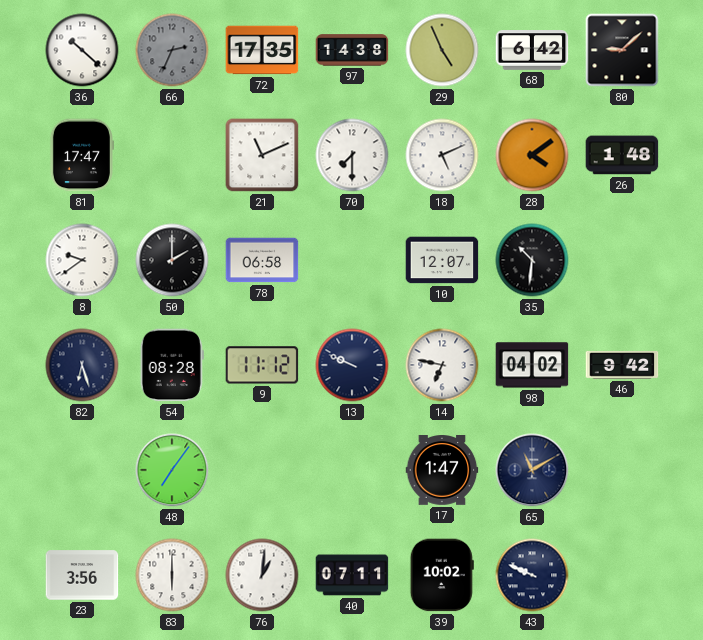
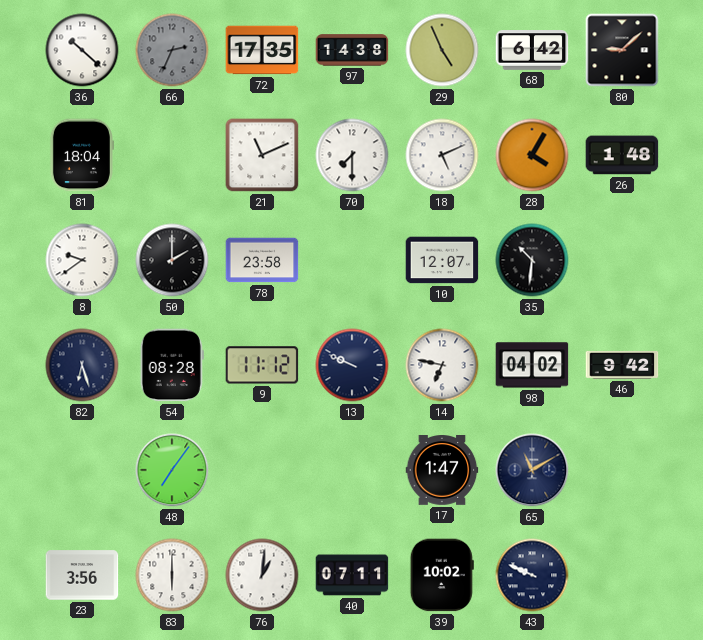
81: 17:47 -> 18:04
28: 4:09 -> 4:05
78: 06:58 -> 23:58
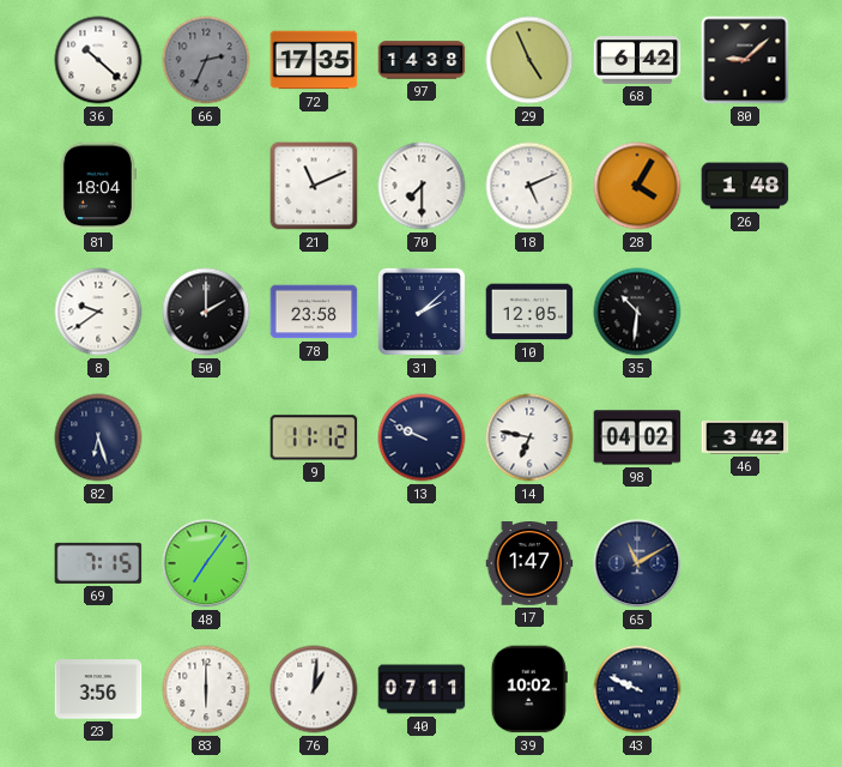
31: none -> 2:08
10: 12:07 -> 12:05
54: 08:28 -> none
46: 9:42 -> 3:42
69: none -> 7:15
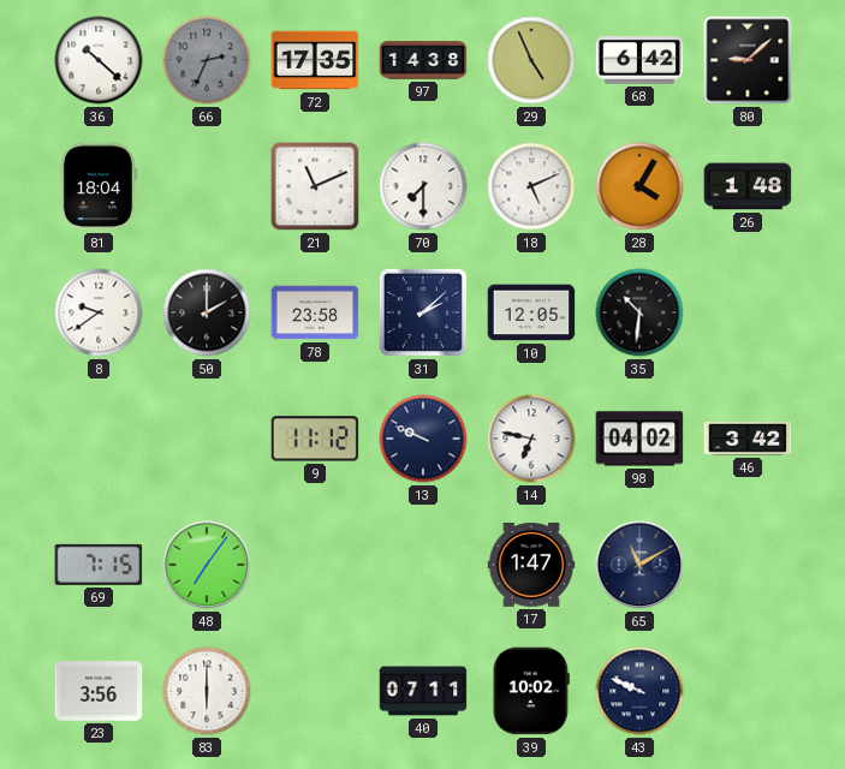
82: 6:27 -> none
76: 1:01 -> none
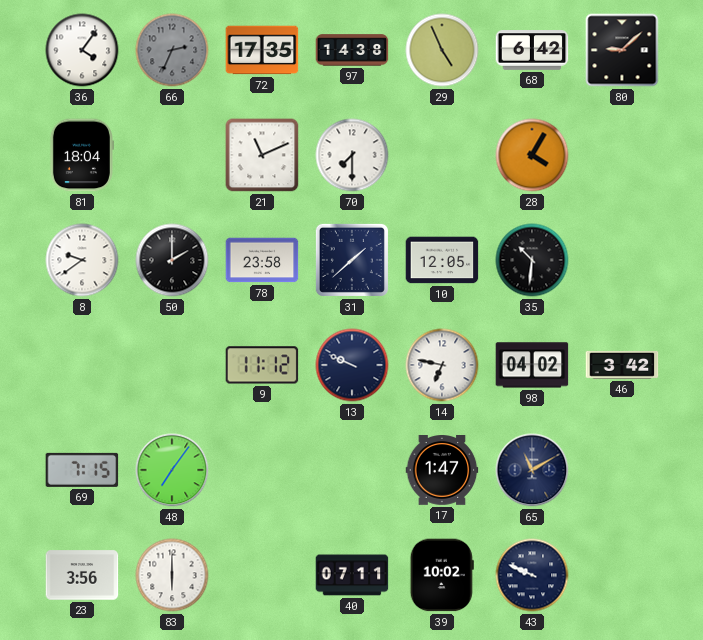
36: 10:22 -> 4:06
18: 5:11 -> none
26: 1:48 -> none
31: 2:08 -> 1:38
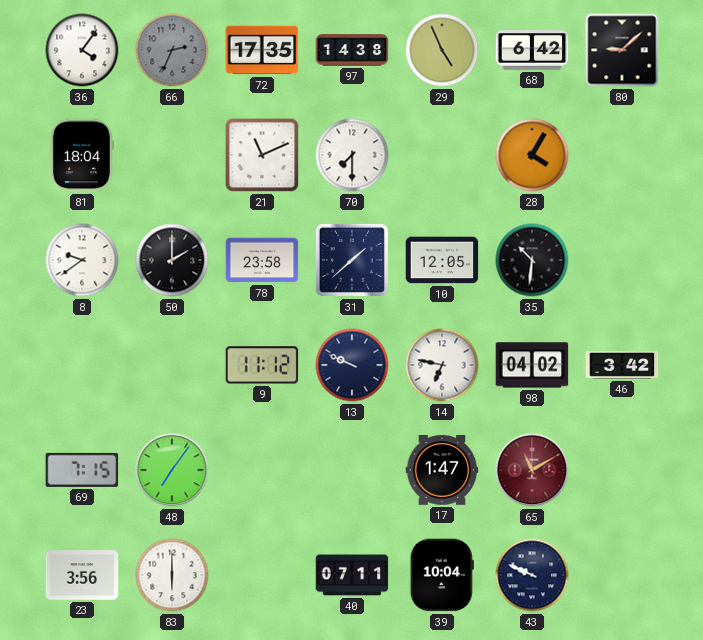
65 dial: navy -> burgundy
39: 10:02 -> 10:04
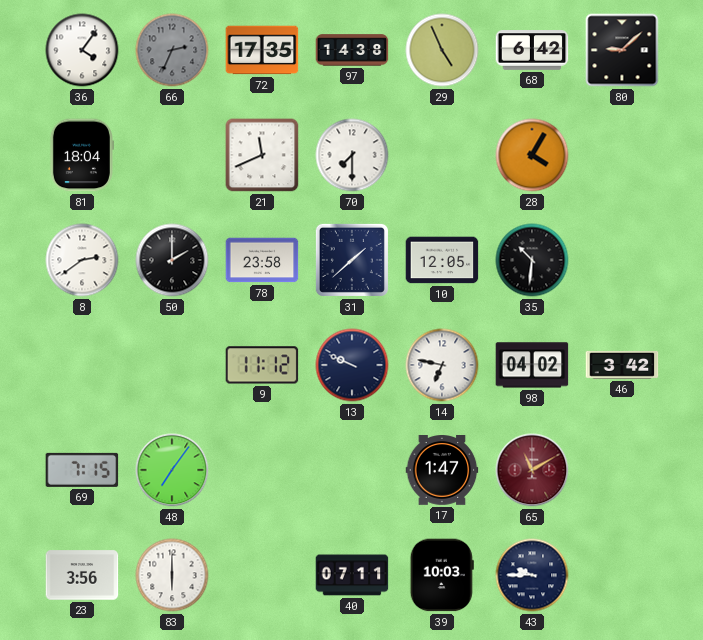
21: 11:11 -> 11:41
8: 9:39 -> 2:39
39: 10:04 -> 10:03
43: 9:49 -> 9:45
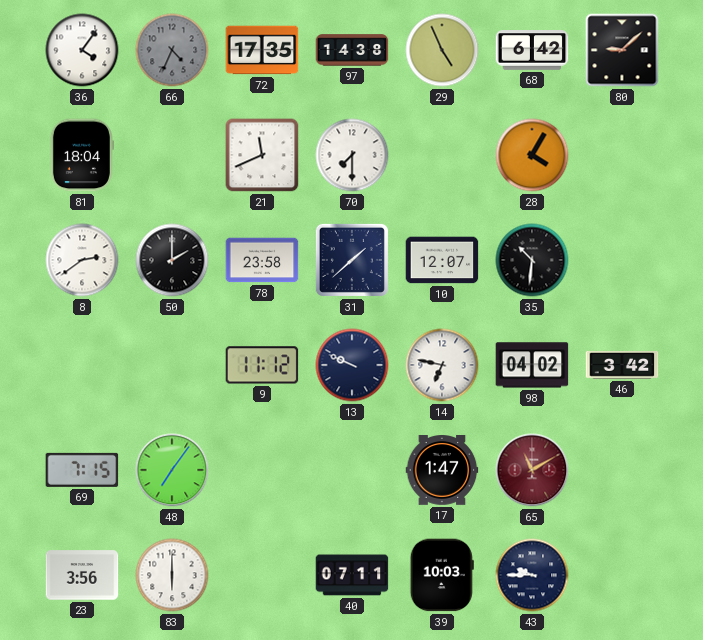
66: 2:34 -> 4:34
10: 12:05 -> 12:07
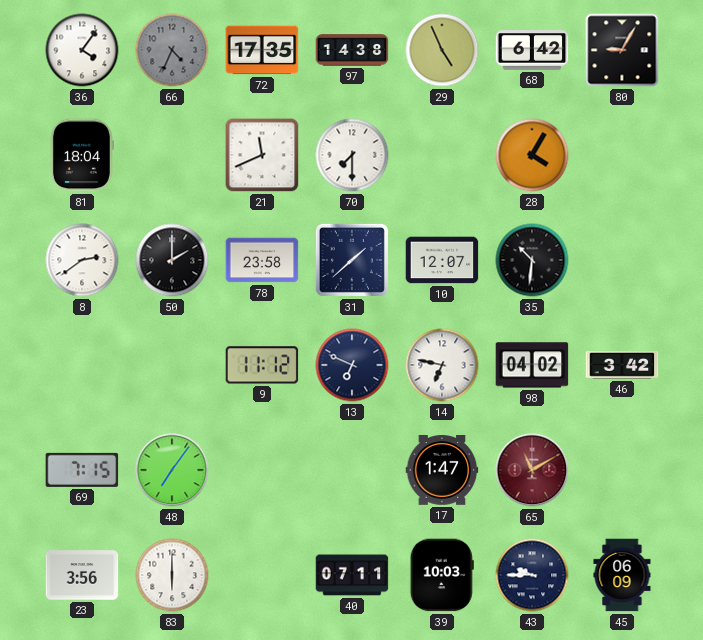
80: 9:08 -> 9:05
13: 9:49 -> 6:49
45: none -> 06:09
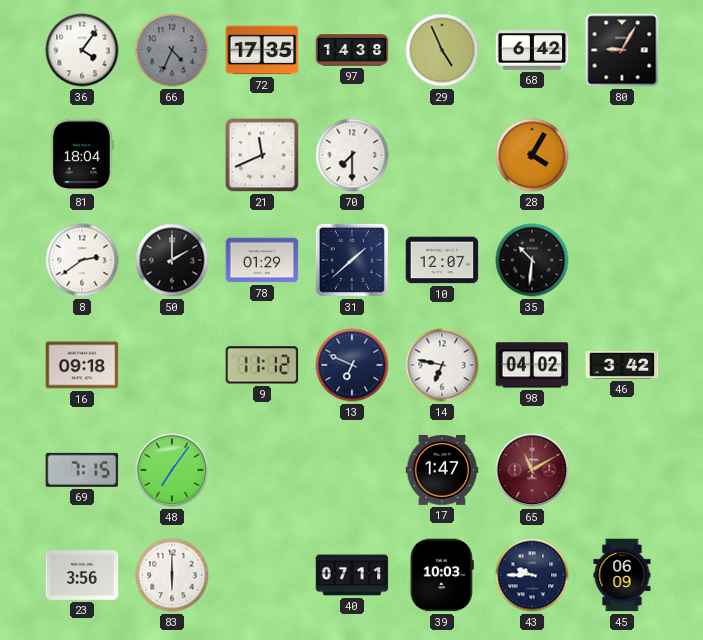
78: 23:58 -> 01:29
16: none -> 09:18
